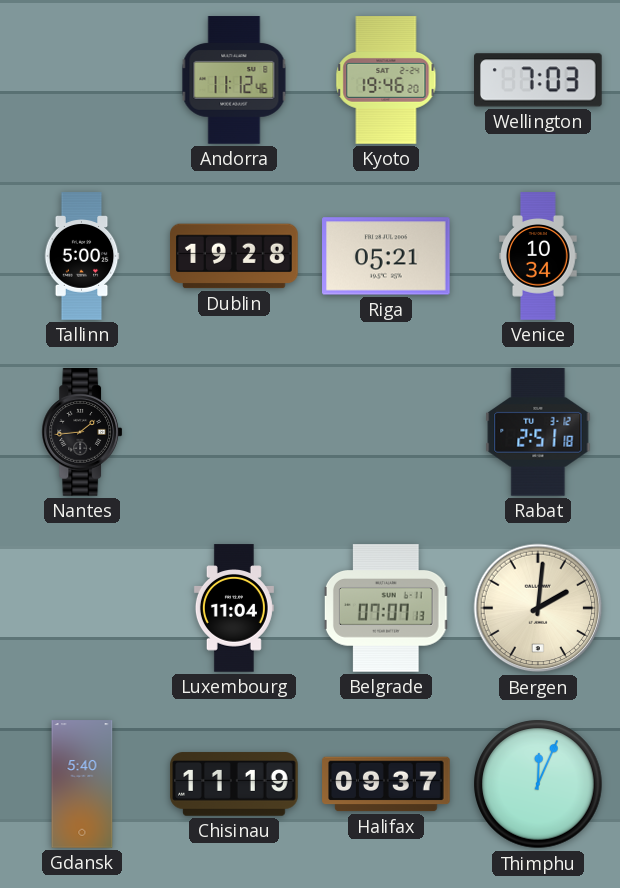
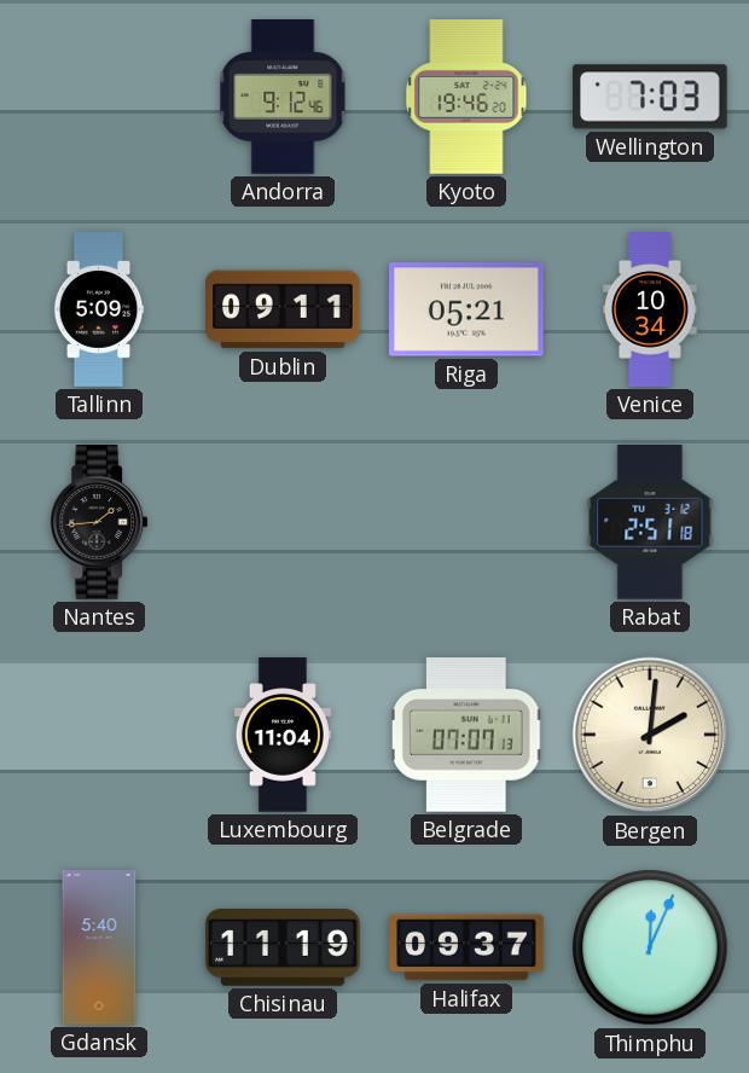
Andorra: 11:12 -> 9:12
Tallinn: 5:00 -> 5:09
Dublin: 19:28 -> 09:11
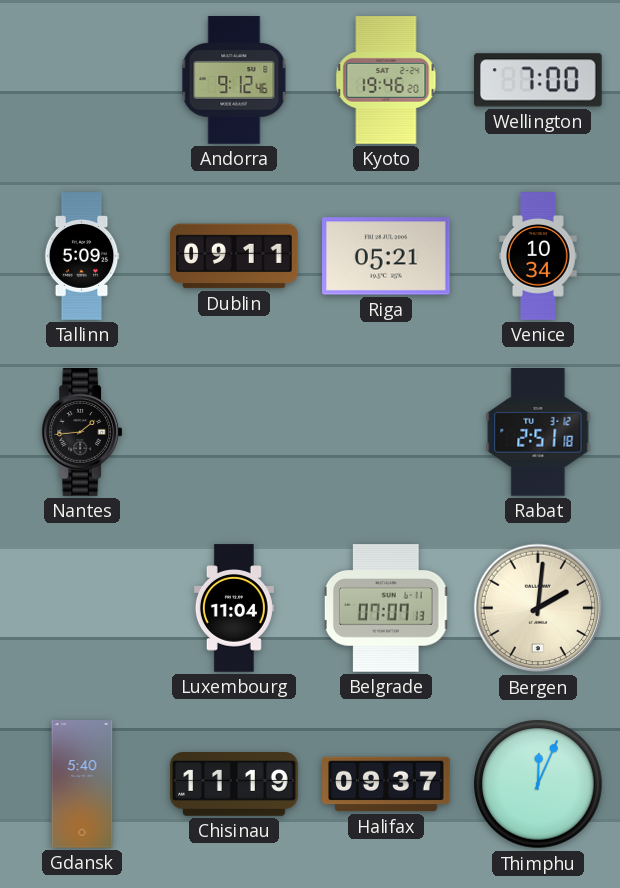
Wellington: 7:03 -> 7:00
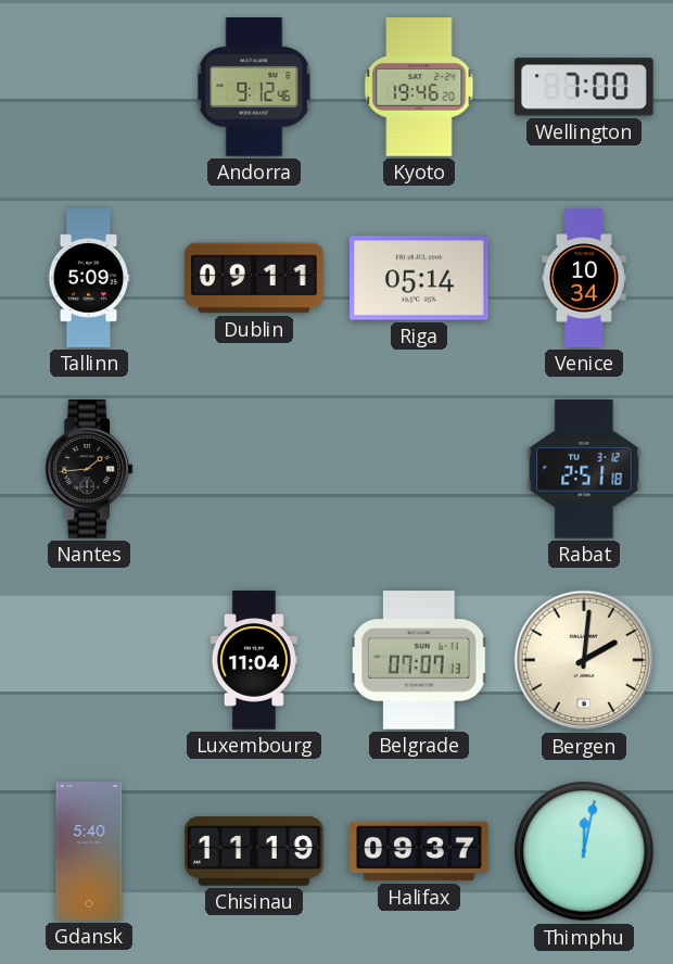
Riga: 05:21 -> 05:14
Thimphu: 12:04 -> 12:02
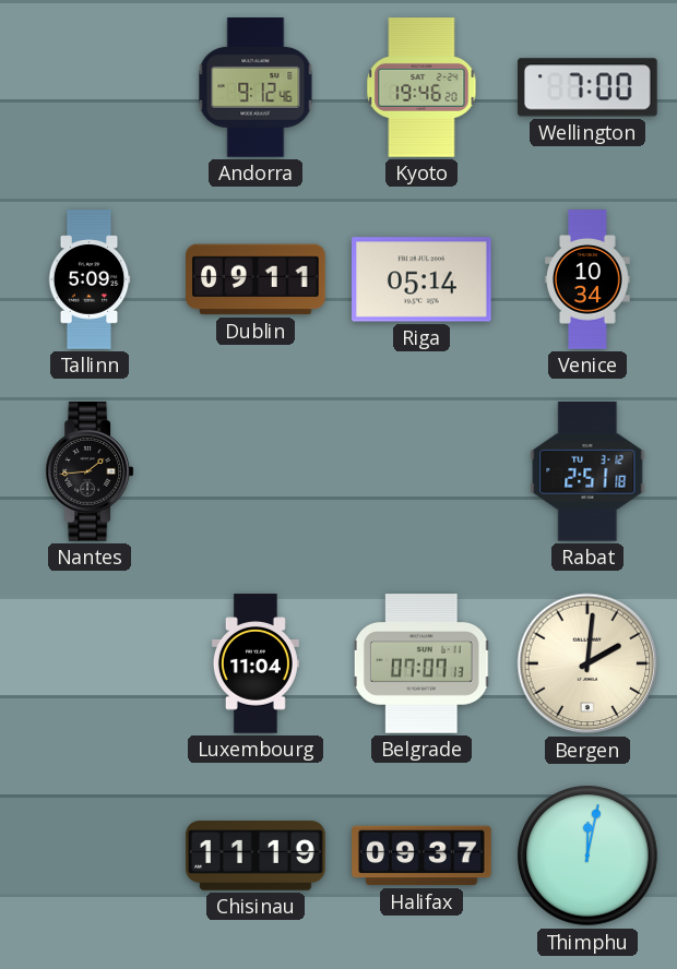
Gdansk: 5:40 -> none
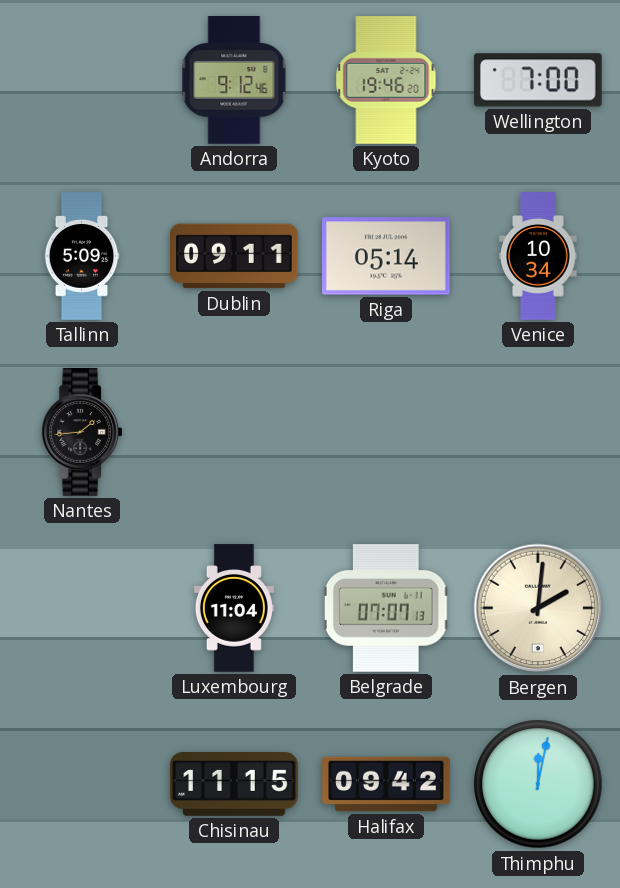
Rabat: 2:51 -> none
Chisinau: 11:19 -> 11:15
Halifax: 09:37 -> 09:42
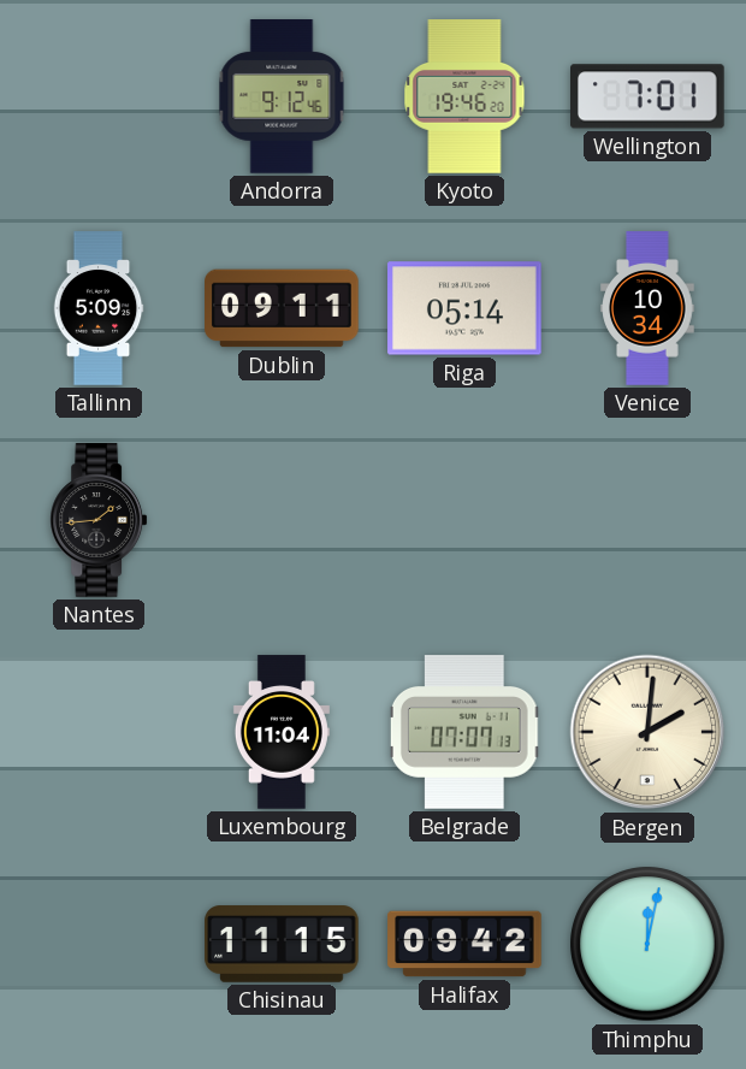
Wellington: 7:00 -> 7:01
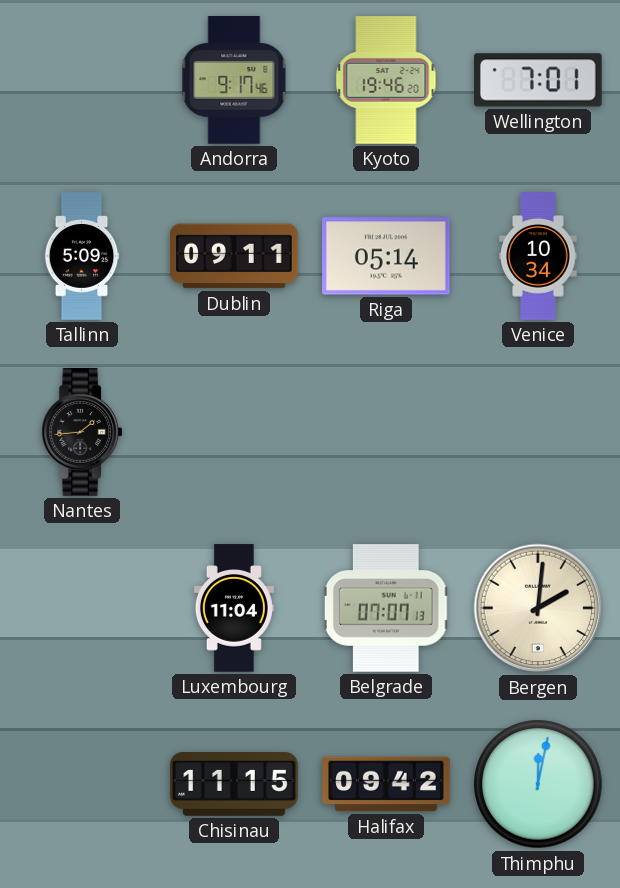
Andorra: 9:12 -> 9:17
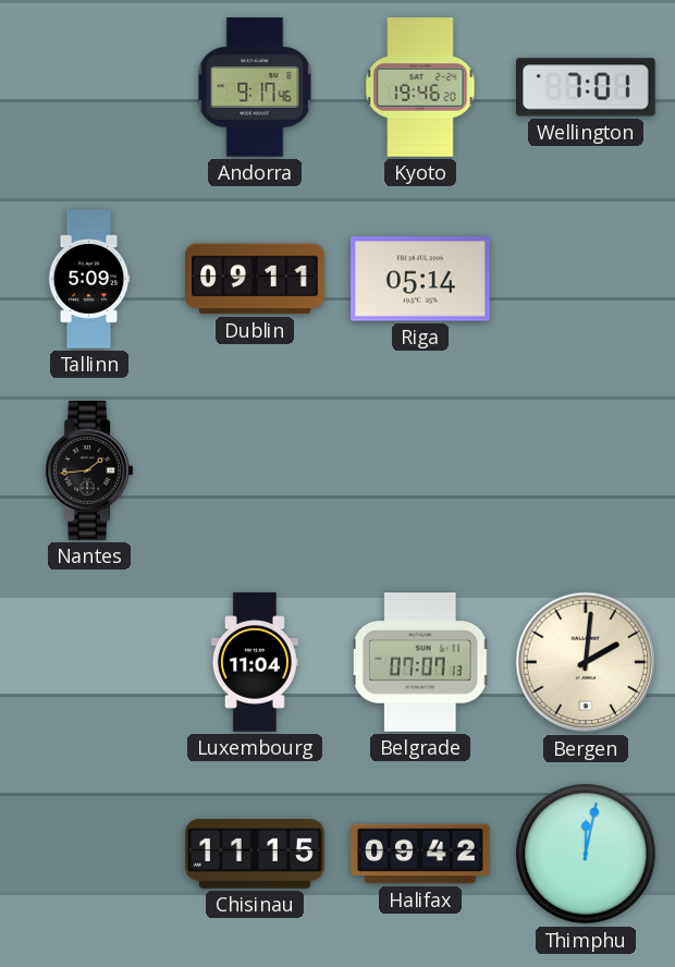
Venice: 10:34 -> none
